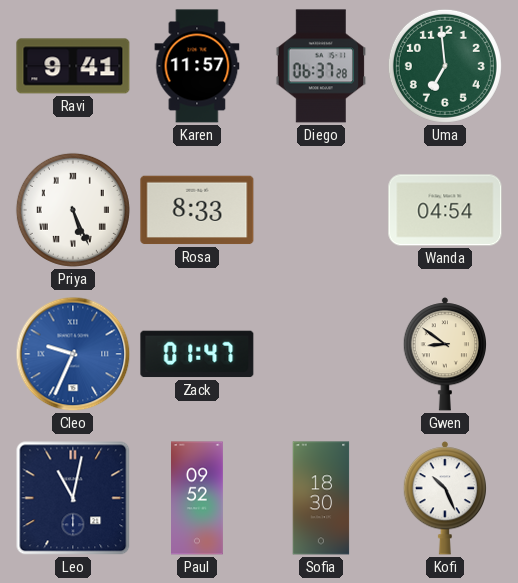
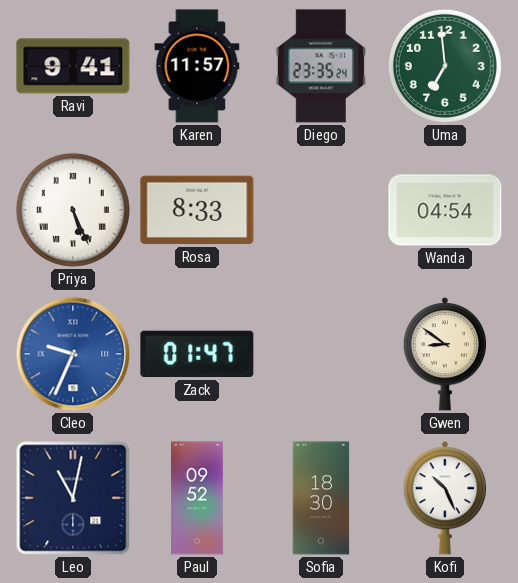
Diego: 06:37 -> 23:35
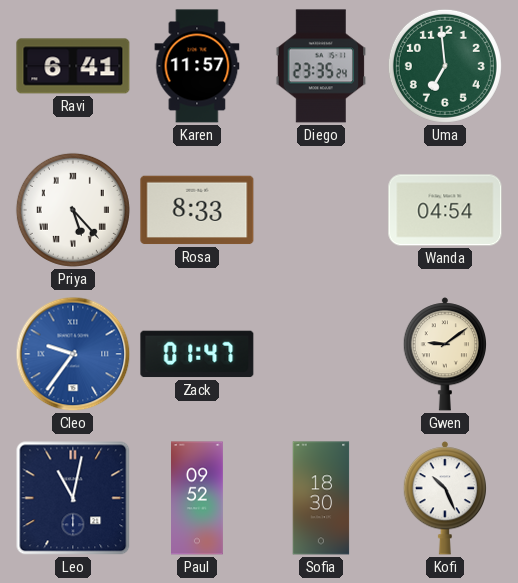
Ravi: 9:41 -> 6:41
Priya: 5:26 -> 5:23
Cleo: 9:34 -> 9:36
Gwen: 8:51 -> 9:09
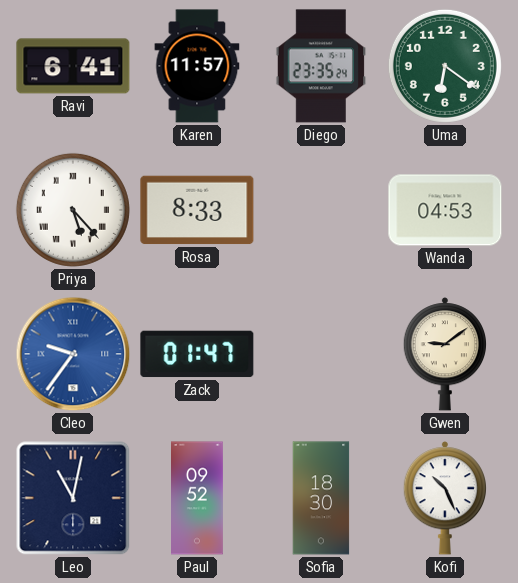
Uma: 6:59 -> 6:21
Wanda: 04:54 -> 04:53
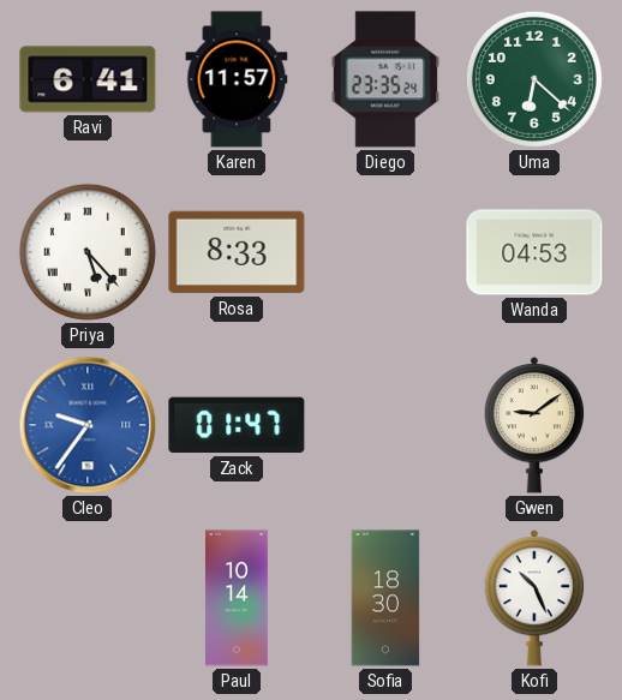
Uma: 6:21 -> 6:22
Leo: 11:02 -> none
Paul: 09:52 -> 10:14
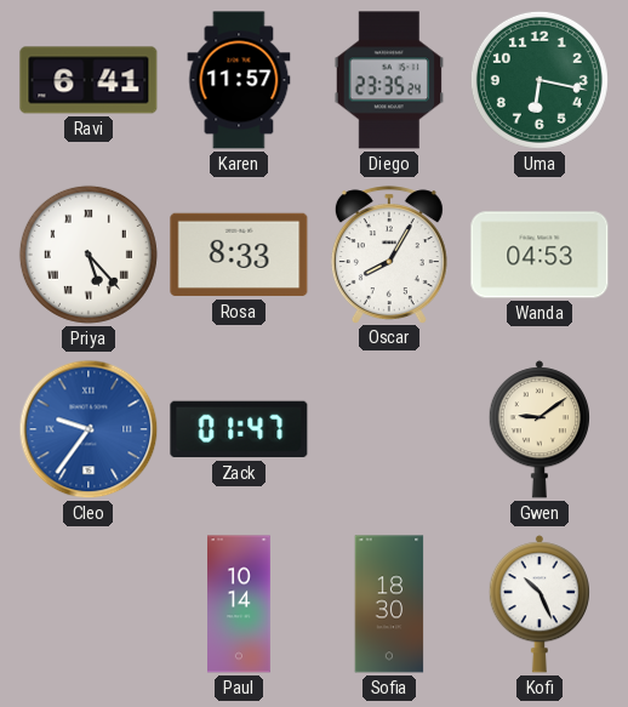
Uma: 6:22 -> 6:17
Oscar: none -> 8:05
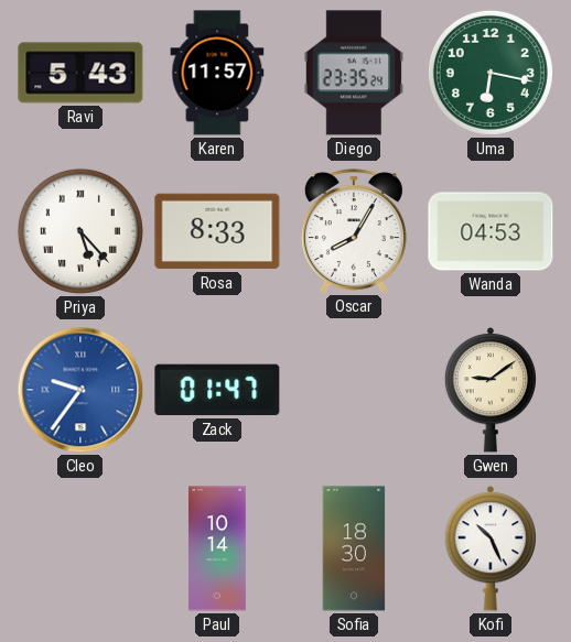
Ravi: 6:41 -> 5:43
